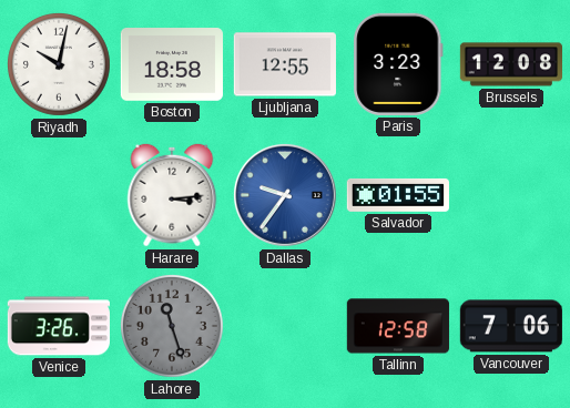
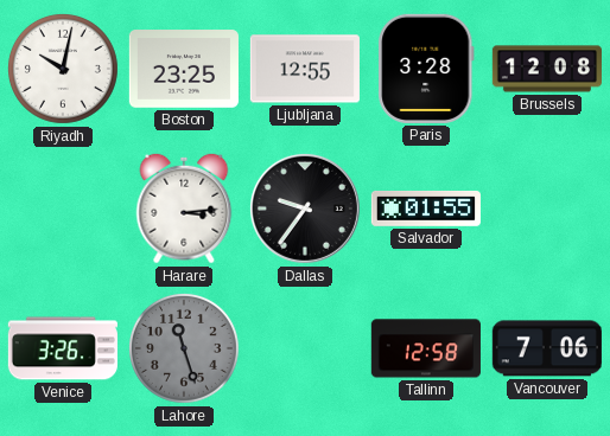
Boston: 18:58 -> 23:25
Paris: 3:23 -> 3:28
Dallas dial: blue -> black
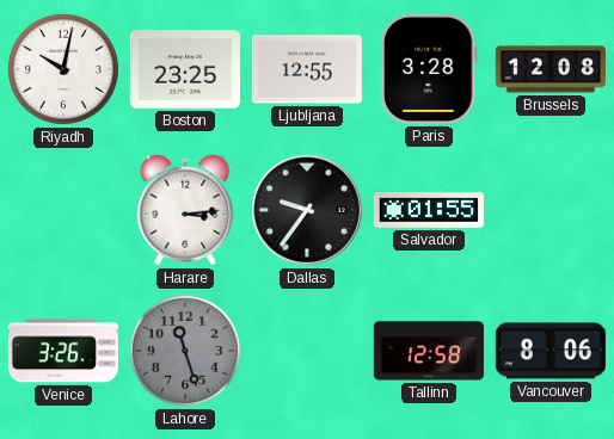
Vancouver: 7:06 -> 8:06
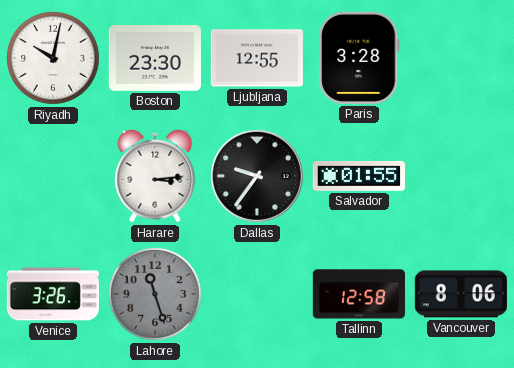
Boston: 23:25 -> 23:30
Brussels: 12:08 -> none
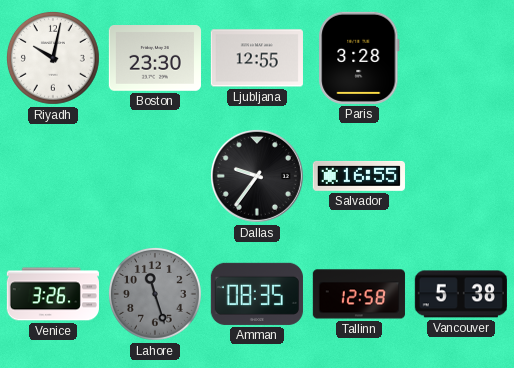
Harare: 3:14 -> none
Salvador: 01:55 -> 16:55
Amman: none -> 08:35
Vancouver: 8:06 -> 5:38
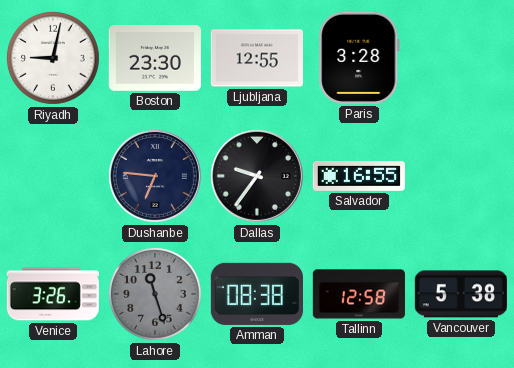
Riyadh: 10:02 -> 9:02
Dushanbe: none -> 6:46
Amman: 08:35 -> 08:38
